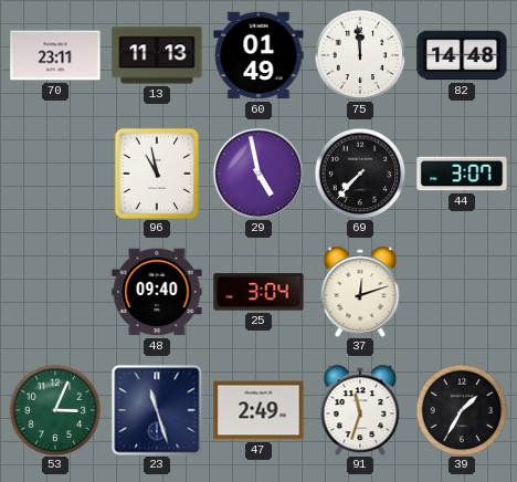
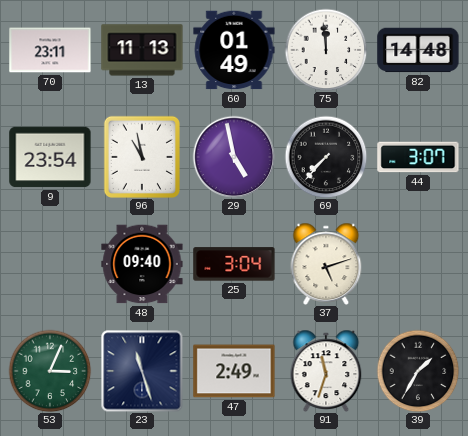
9: none -> 23:54
37: 12:12 -> 5:12
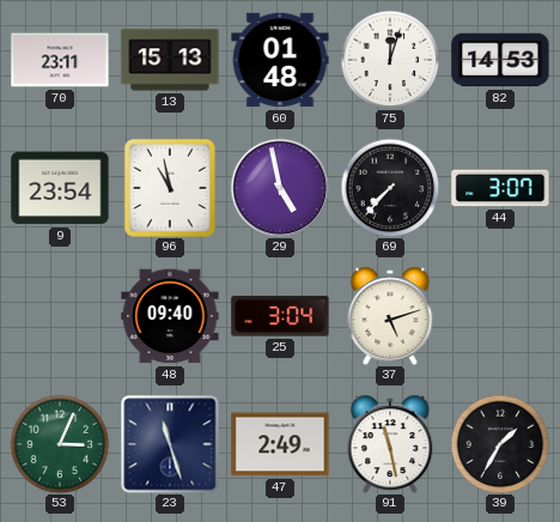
13: 11:13 -> 15:13
60: 01:49 -> 01:48
75: 11:59 -> 12:03
82: 14:48 -> 14:53
91: 11:33 -> 11:28
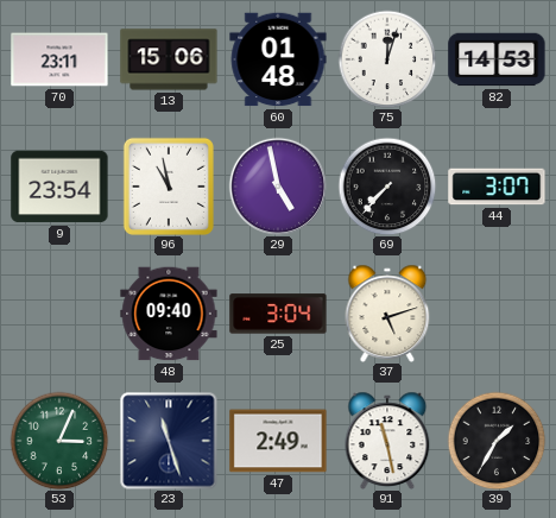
13: 15:13 -> 15:06
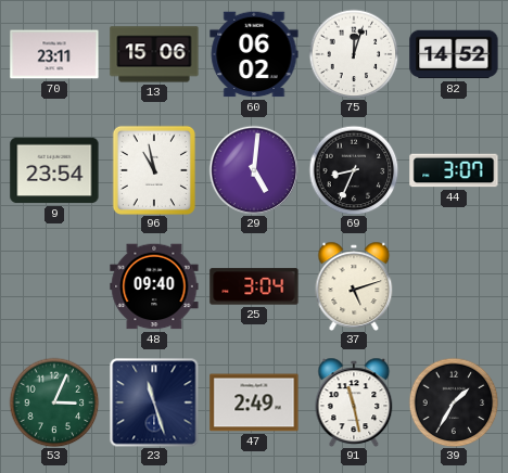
60: 01:48 -> 06:02
82: 14:53 -> 14:52
29: 4:58 -> 5:01
69: 7:37 -> 8:34
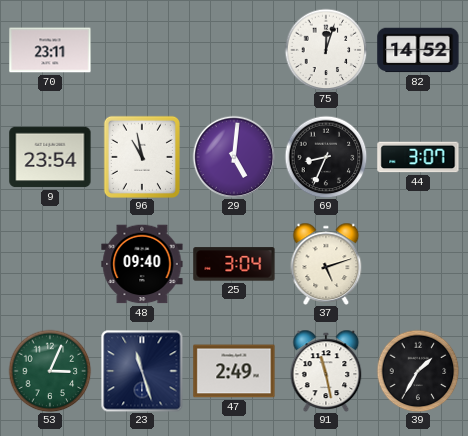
13: 15:06 -> none
60: 06:02 -> none
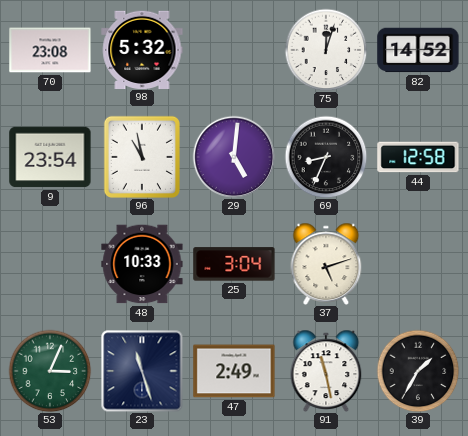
70: 23:11 -> 23:08
98: none -> 5:32
44: 3:07 -> 12:58
48: 09:40 -> 10:33
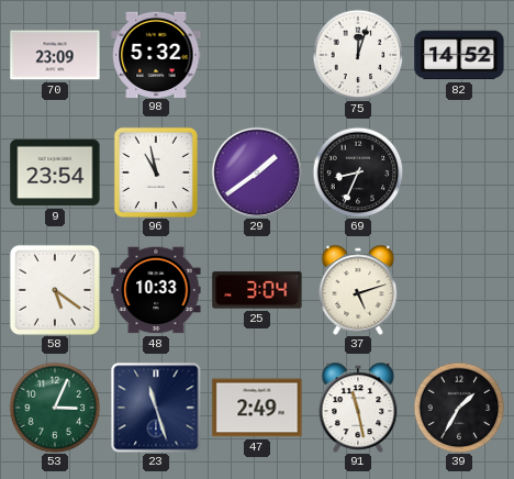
70: 23:08 -> 23:09
29: 5:01 -> 1:39
44: 12:58 -> none
58: none -> 5:21
